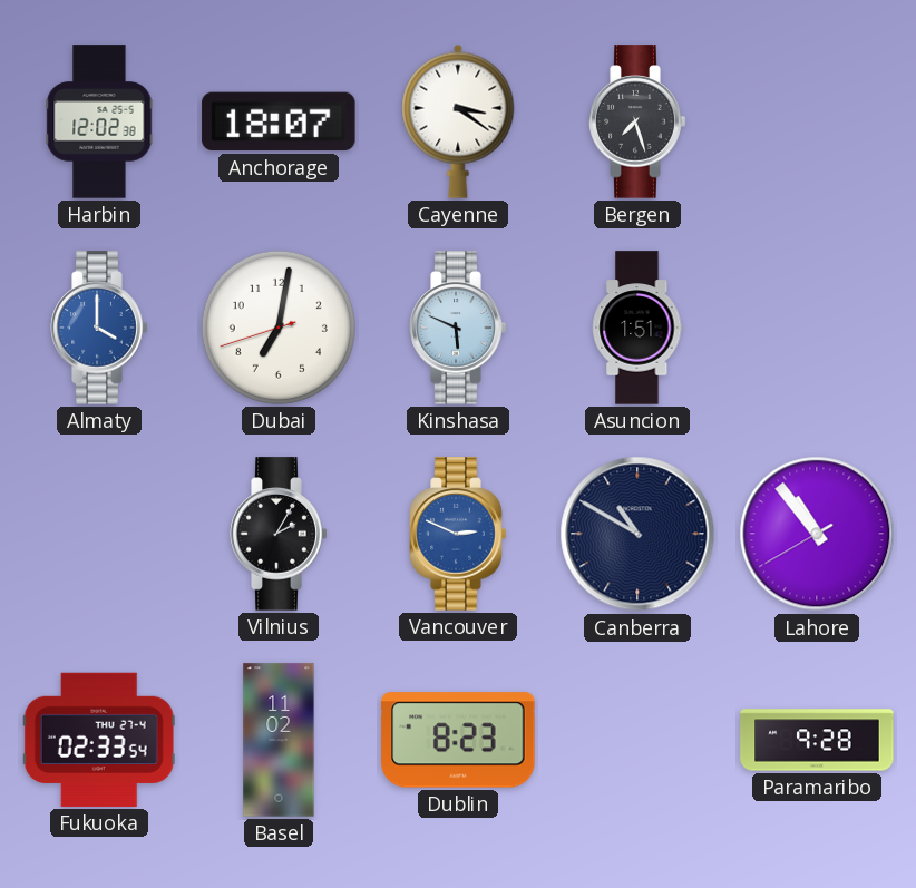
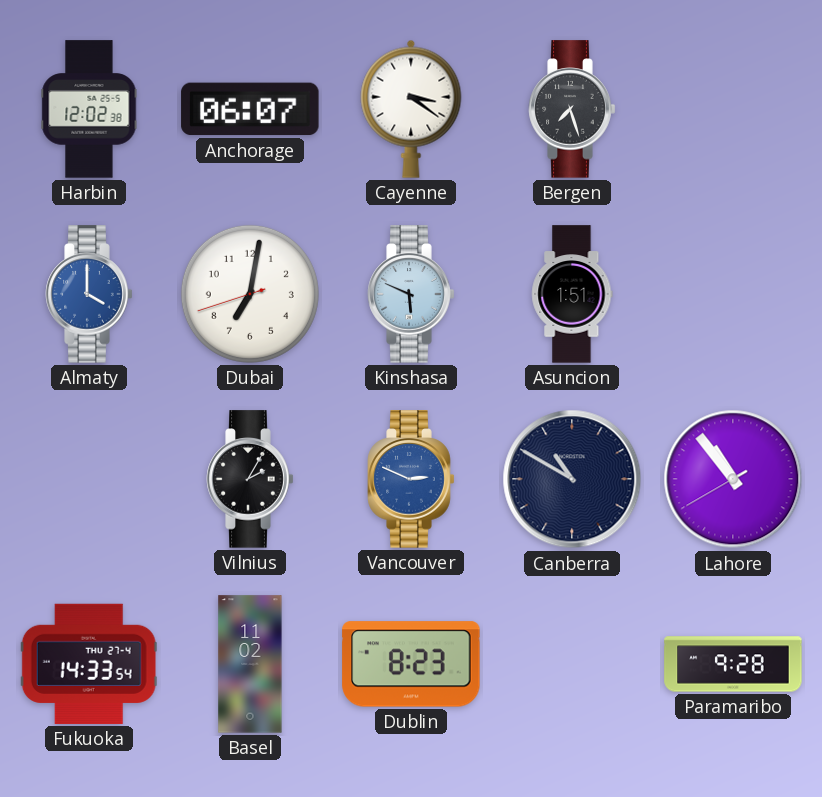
Anchorage: 18:07 -> 06:07
Fukuoka: 02:33 -> 14:33
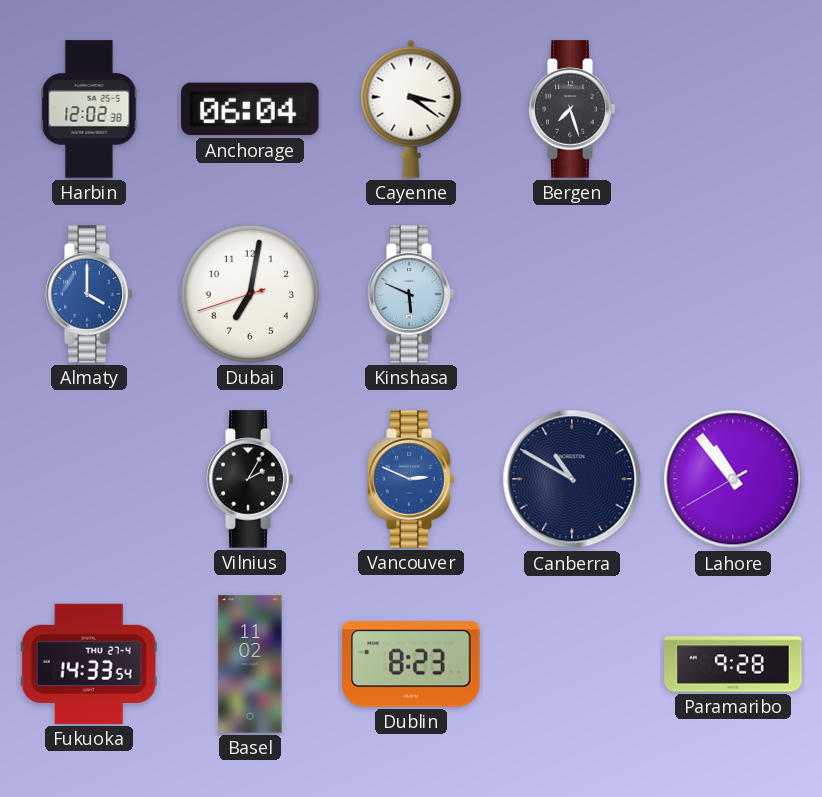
Anchorage: 06:07 -> 06:04
Asuncion: 1:51 -> none
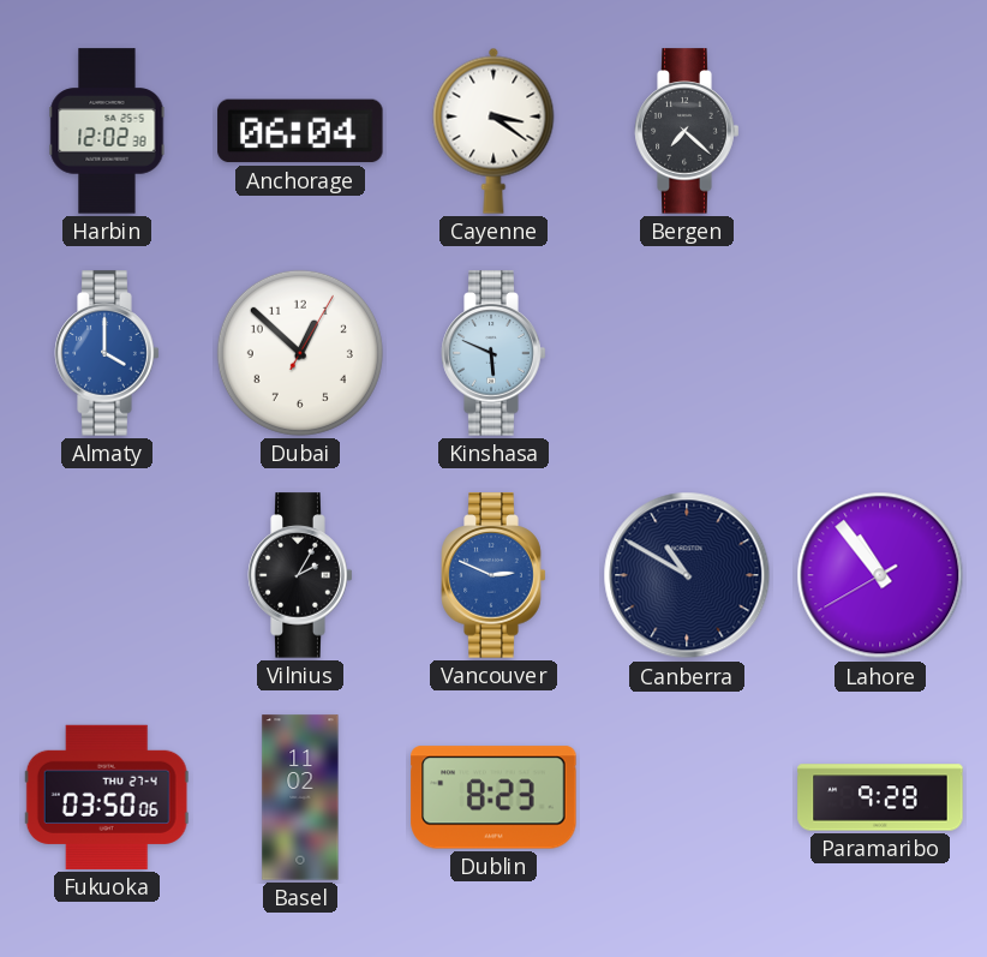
Bergen: 7:27 -> 7:22
Dubai: 7:01 -> 12:52
Fukuoka: 14:33 -> 03:50
